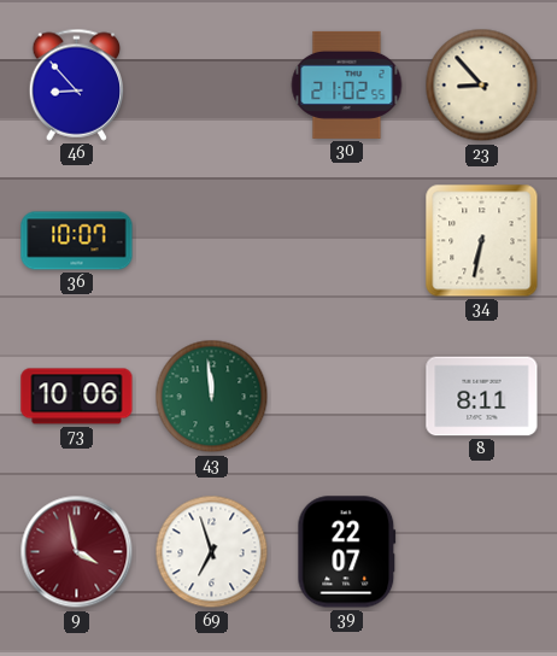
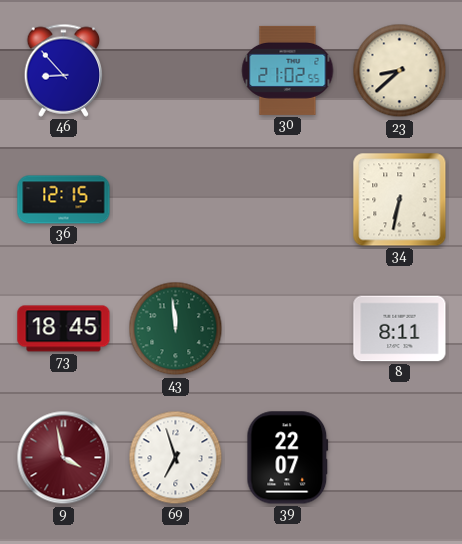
23: 8:53 -> 8:38
36: 10:07 -> 12:15
73: 10:06 -> 18:45
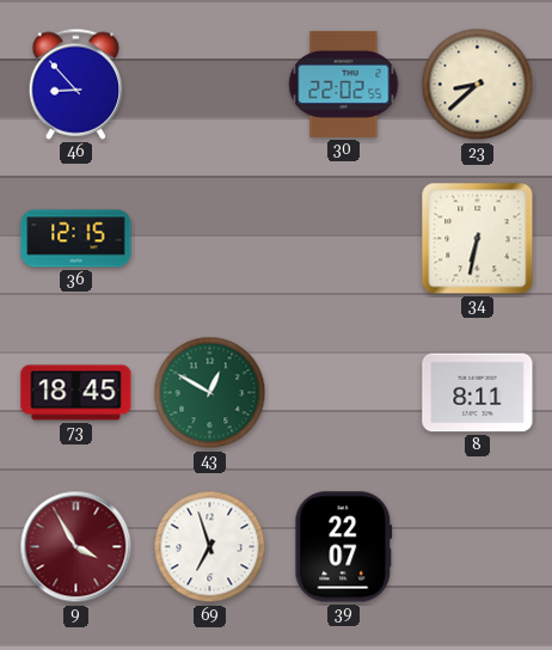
30: 21:02 -> 22:02
43: 11:59 -> 12:50
9: 3:58 -> 3:55
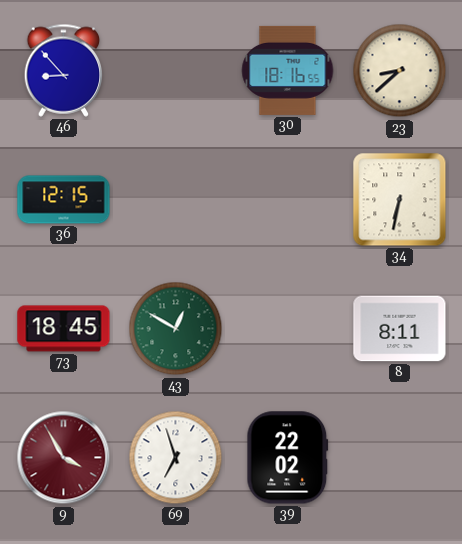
30: 22:02 -> 18:16
39: 22:07 -> 22:02
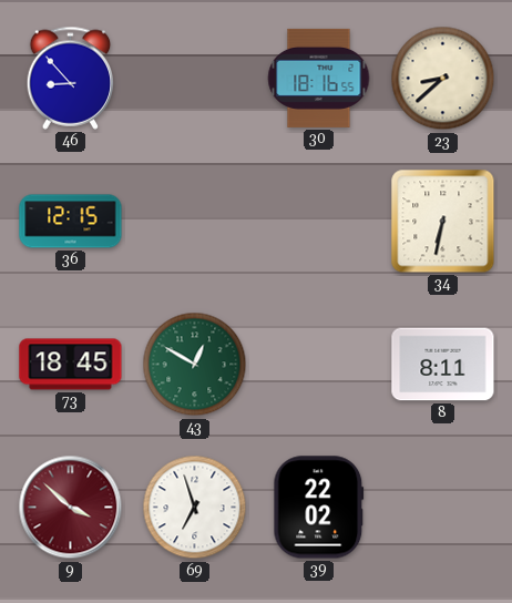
9: 3:55 -> 3:52
